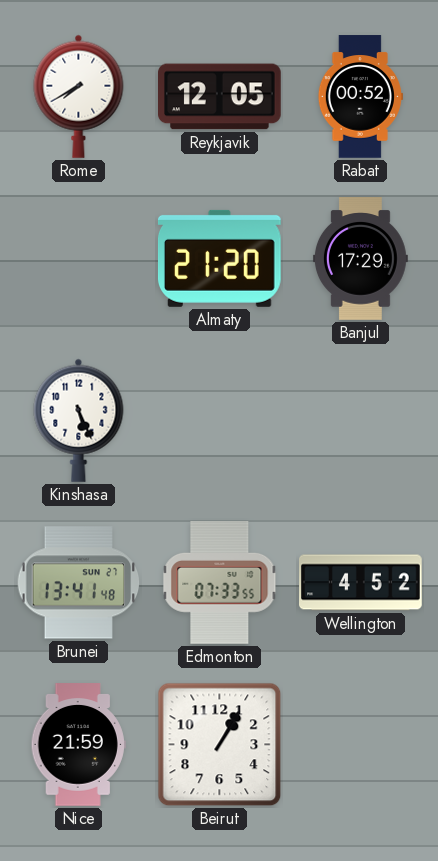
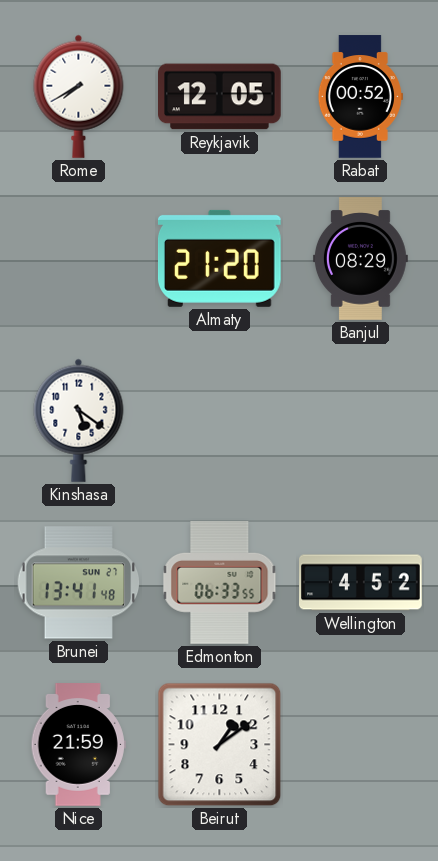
Banjul: 17:29 -> 08:29
Kinshasa: 5:26 -> 5:21
Edmonton: 07:33 -> 06:33
Beirut: 1:05 -> 1:09
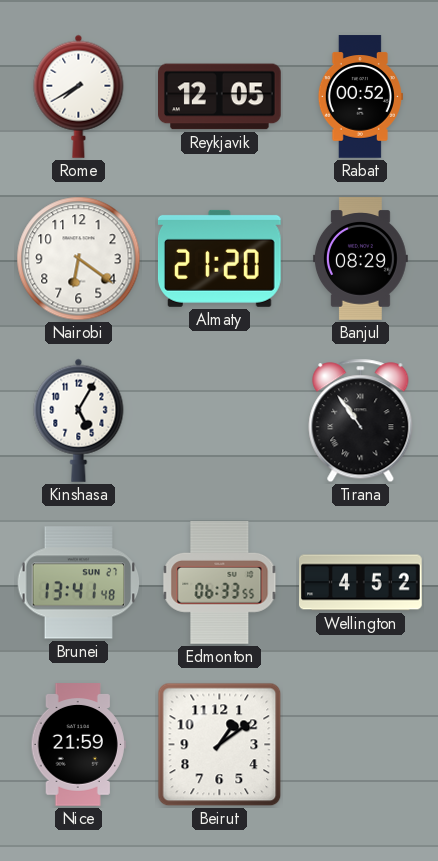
Nairobi: none -> 6:21
Kinshasa: 5:21 -> 5:05
Tirana: none -> 10:54
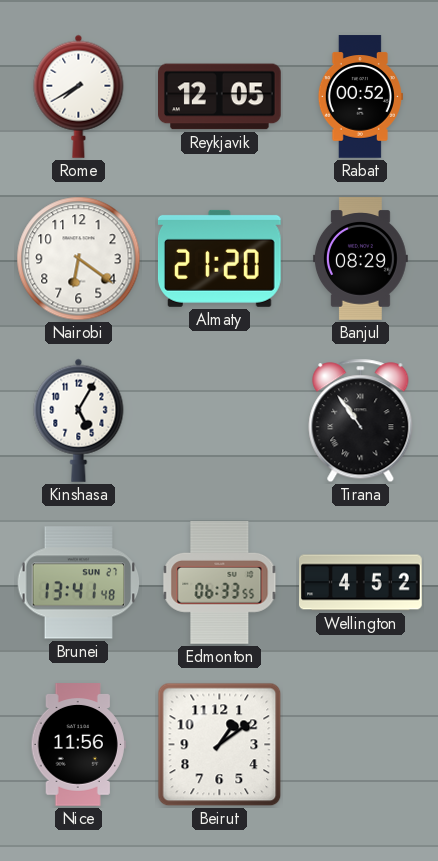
Nice: 21:59 -> 11:56
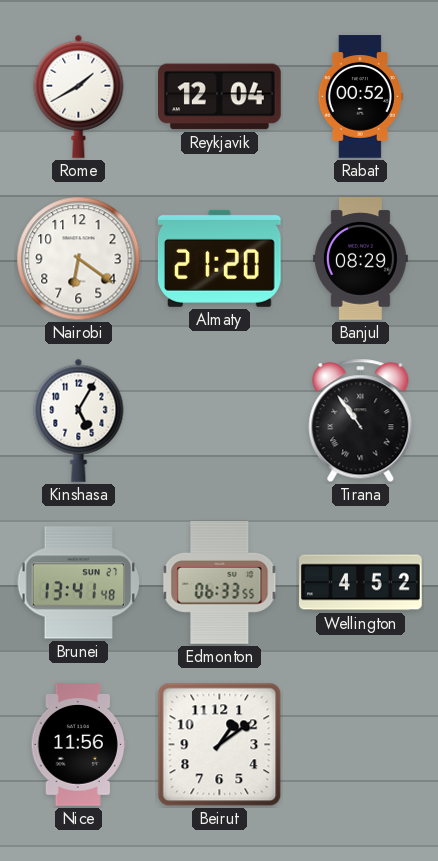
Rome: 7:40 -> 1:40
Reykjavik: 12:05 -> 12:04
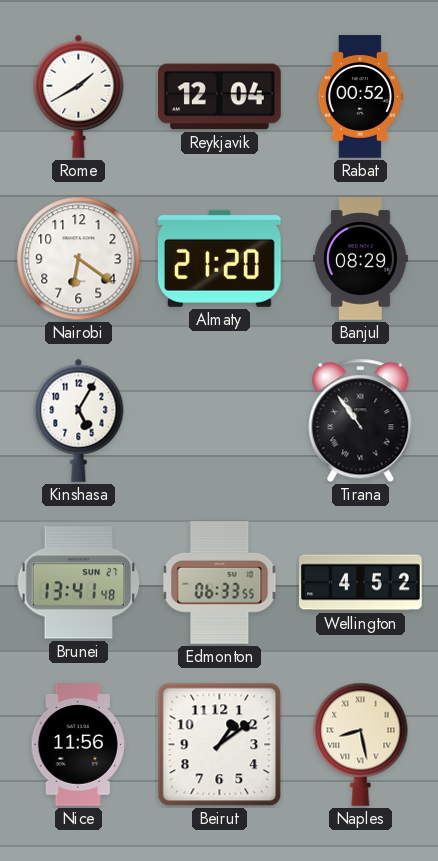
Naples: none -> 8:28
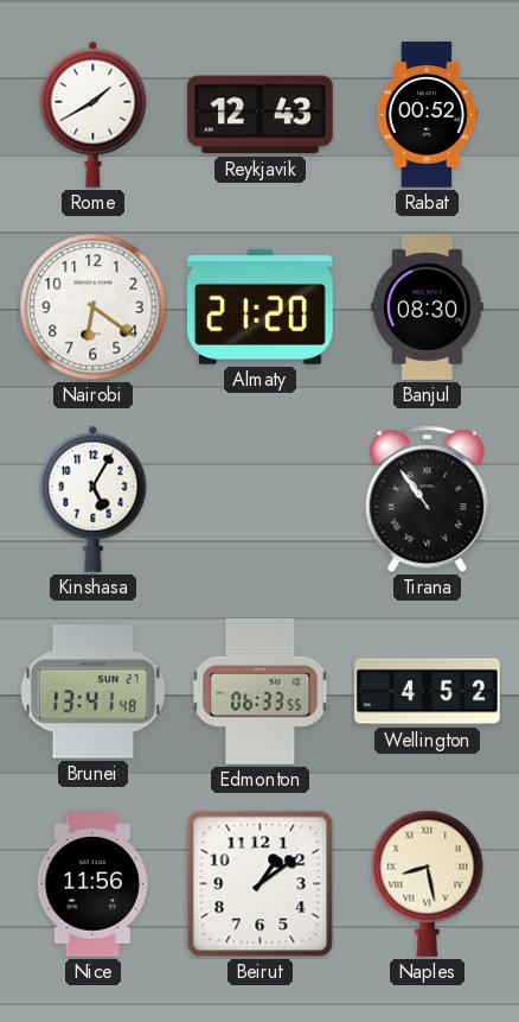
Reykjavik: 12:04 -> 12:43
Banjul: 08:29 -> 08:30
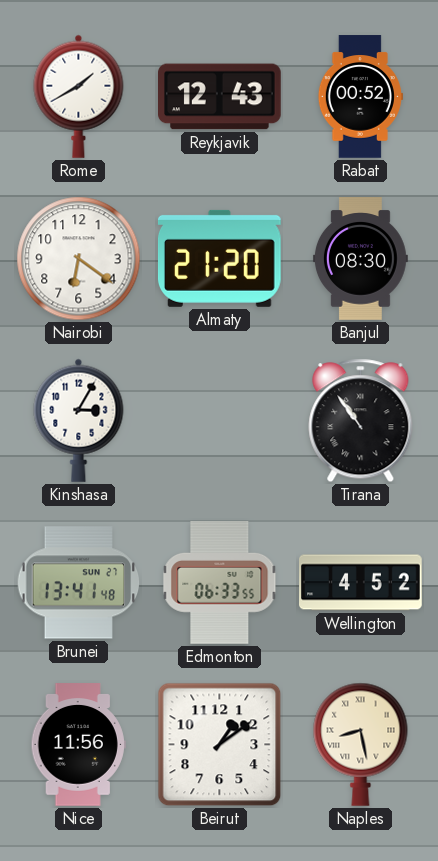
Kinshasa: 5:05 -> 3:05
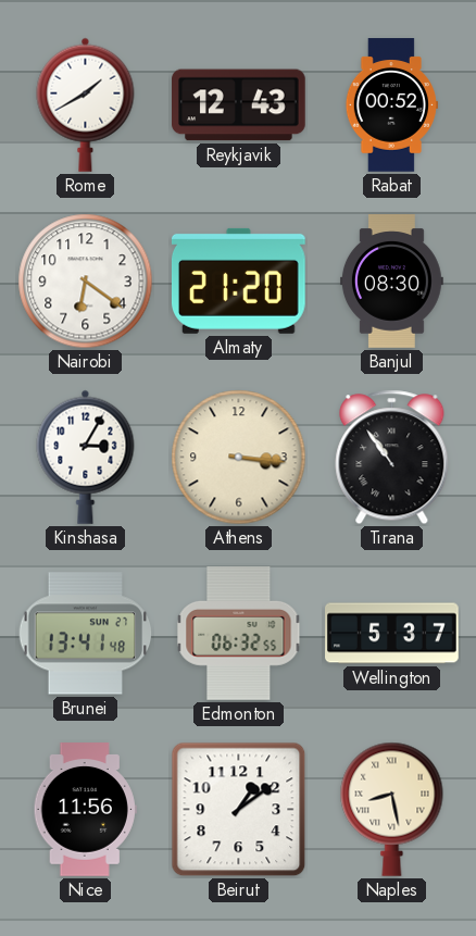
Athens: none -> 3:16
Edmonton: 06:33 -> 06:32
Wellington: 4:52 -> 5:37
